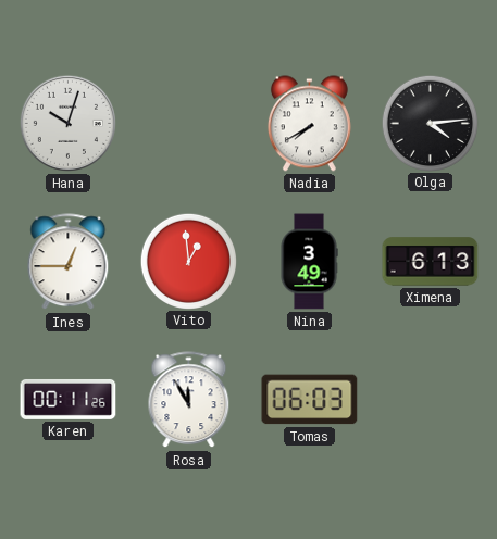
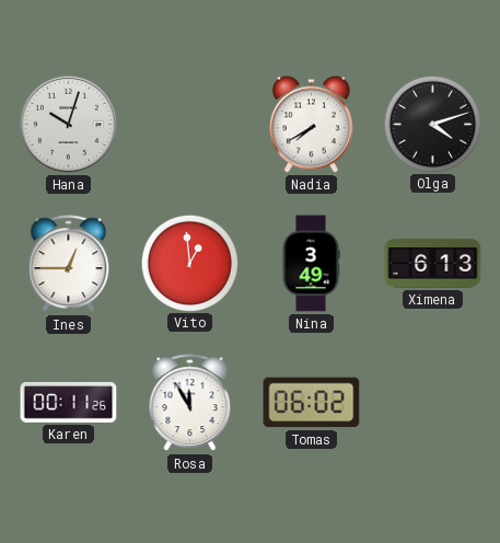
Olga: 4:14 -> 4:12
Tomas: 06:03 -> 06:02
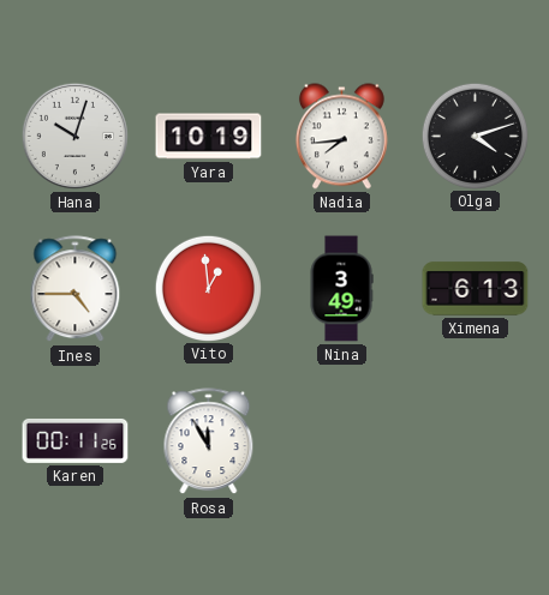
Yara: none -> 10:19
Nadia: 7:40 -> 7:44
Ines: 12:45 -> 4:45
Tomas: 06:02 -> none
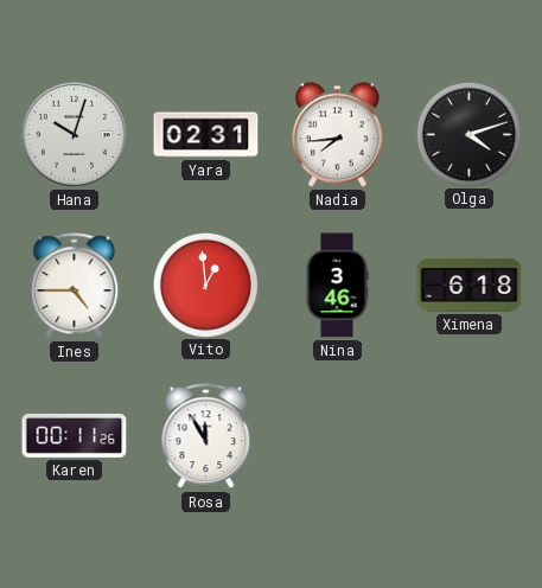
Yara: 10:19 -> 02:31
Nina: 3:49 -> 3:46
Ximena: 6:13 -> 6:18
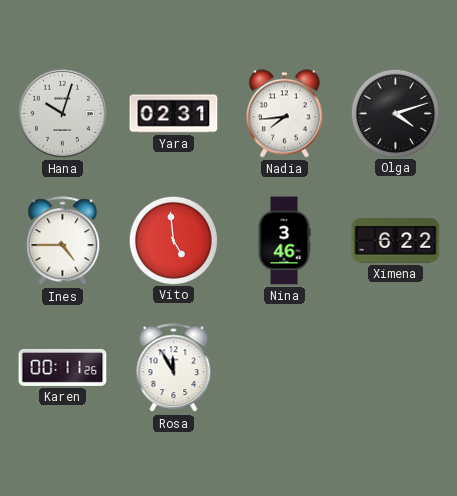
Vito: 12:59 -> 4:59
Ximena: 6:18 -> 6:22
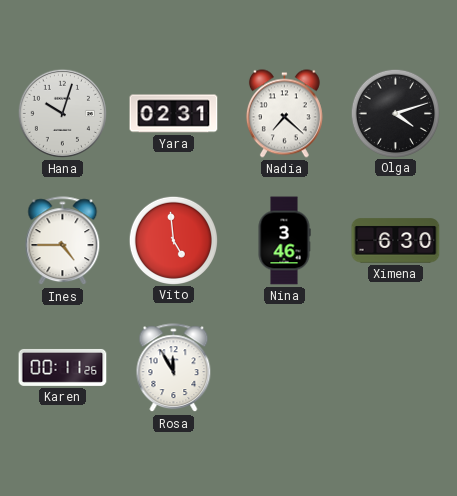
Nadia: 7:44 -> 7:22
Ximena: 6:22 -> 6:30
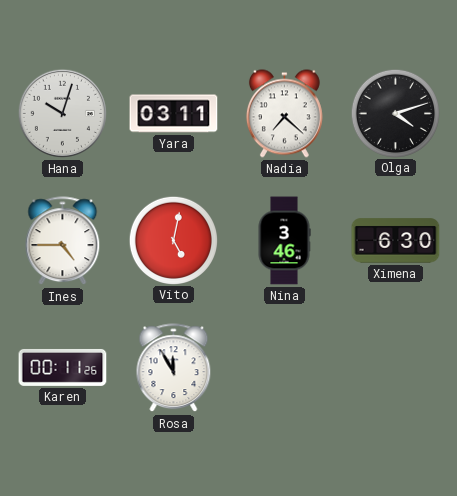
Yara: 02:31 -> 03:11
Vito: 4:59 -> 5:02
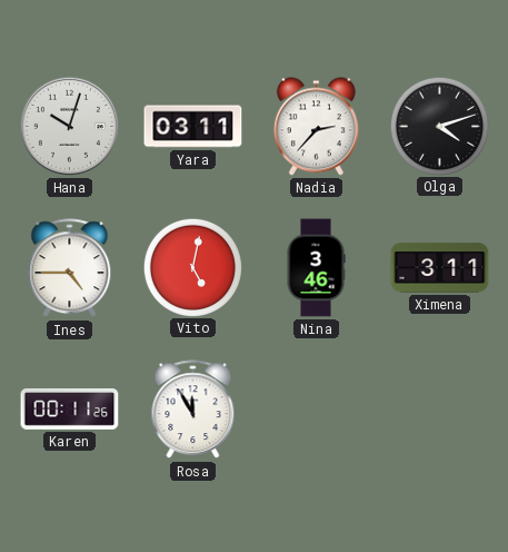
Nadia: 7:22 -> 2:37
Ximena: 6:30 -> 3:11
